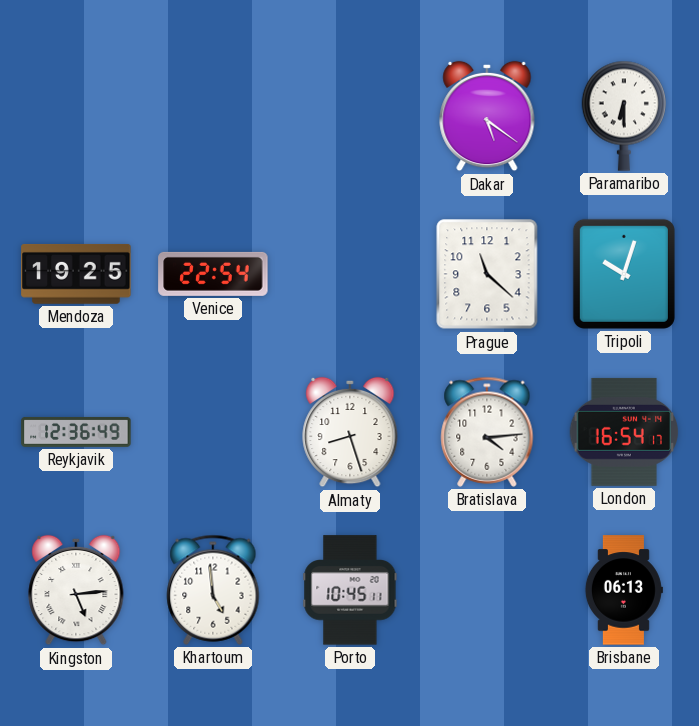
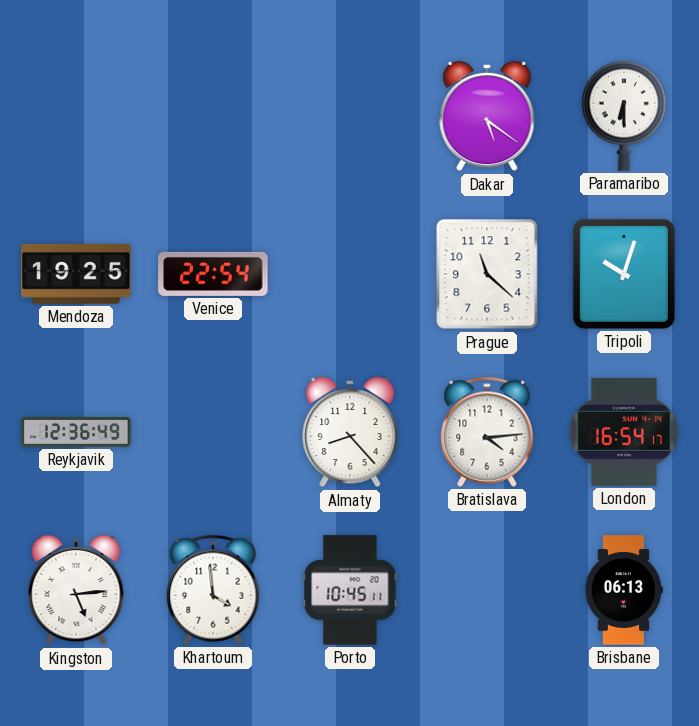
Almaty: 8:27 -> 8:23
Khartoum: 4:59 -> 3:59
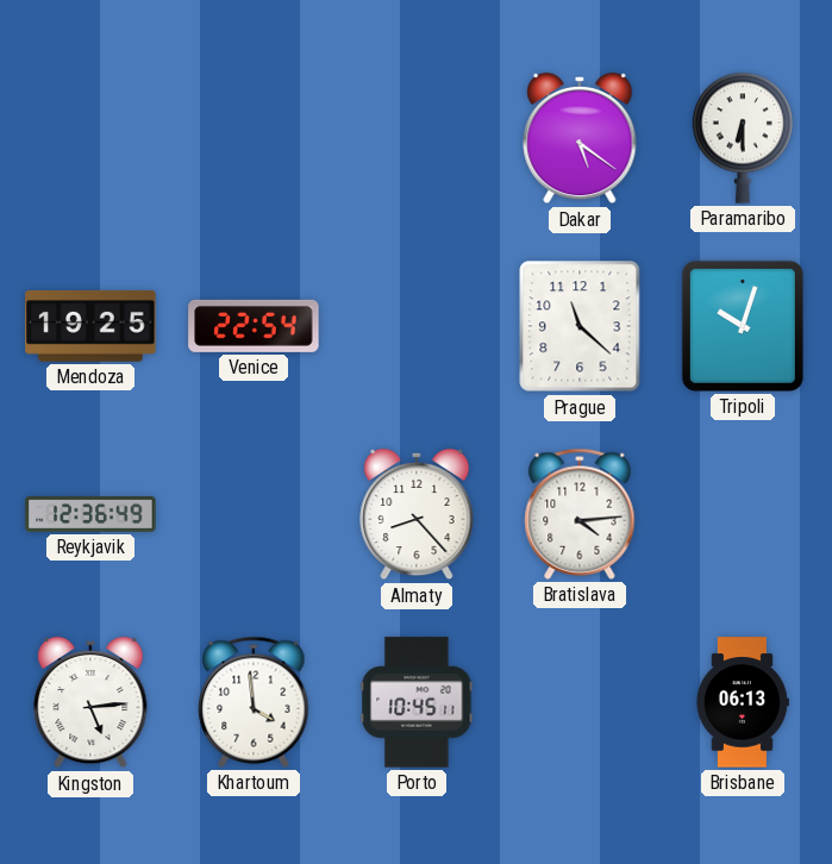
London: 16:54 -> none
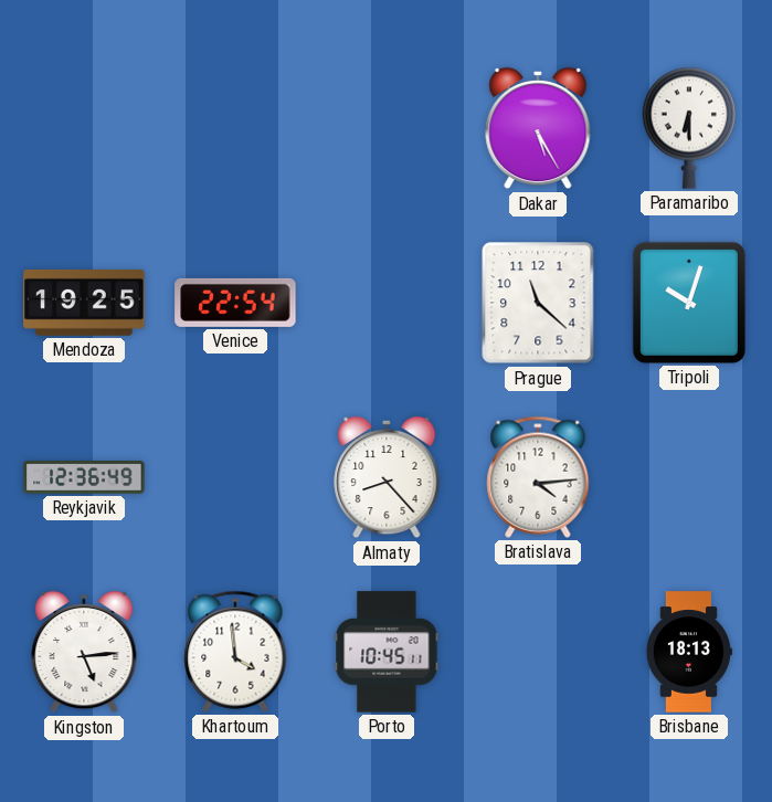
Dakar: 5:21 -> 5:25
Brisbane: 06:13 -> 18:13
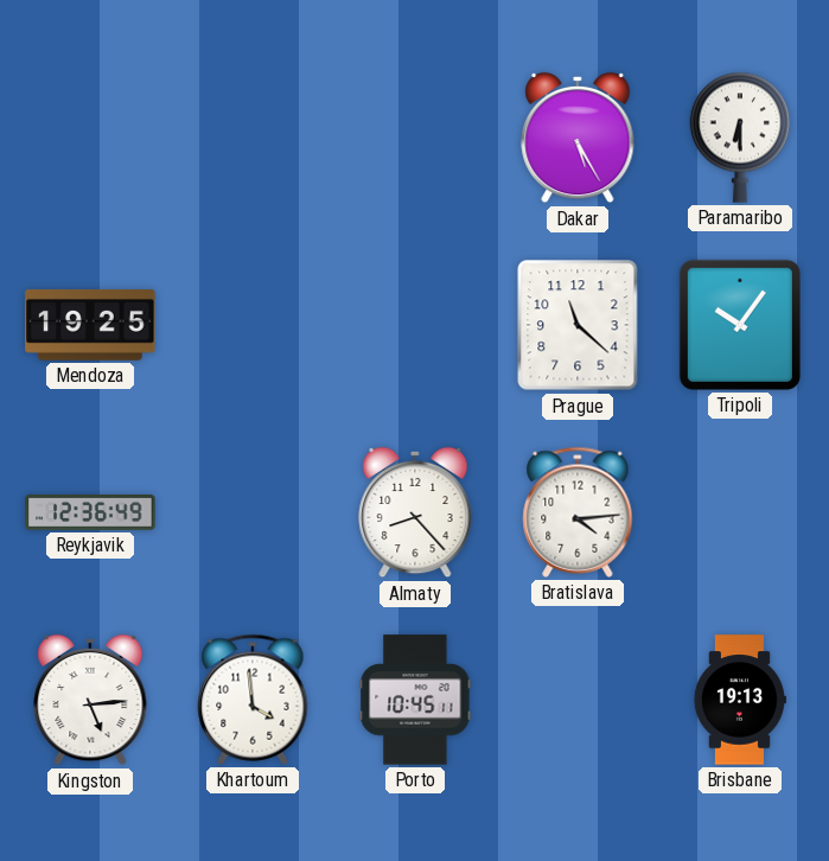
Venice: 22:54 -> none
Tripoli: 10:03 -> 10:06
Brisbane: 18:13 -> 19:13
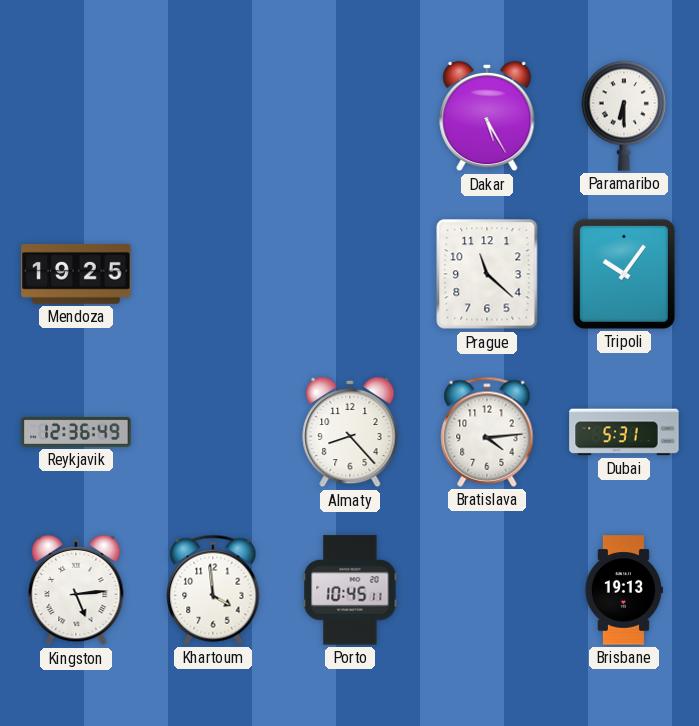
Dubai: none -> 5:31
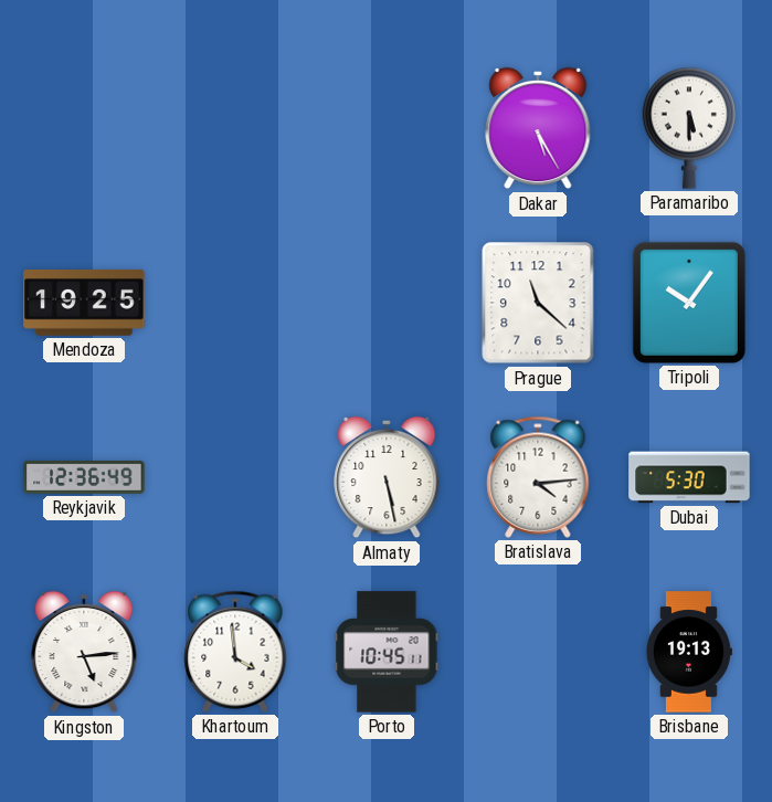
Paramaribo: 6:30 -> 5:30
Almaty: 8:23 -> 5:28
Dubai: 5:31 -> 5:30
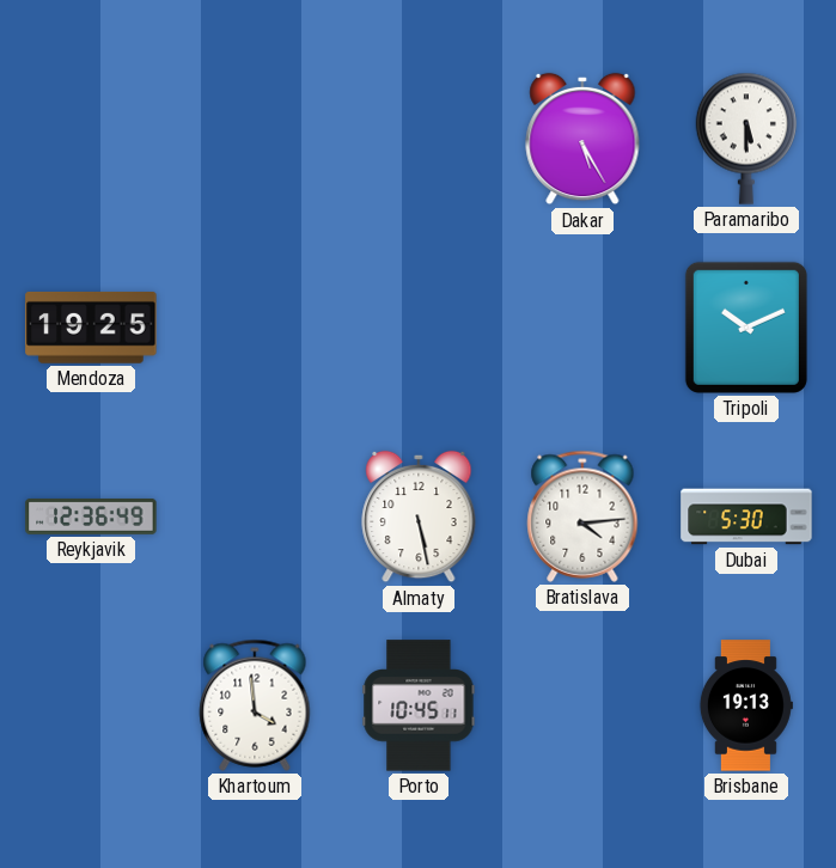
Prague: 11:22 -> none
Tripoli: 10:06 -> 10:11
Kingston: 5:14 -> none
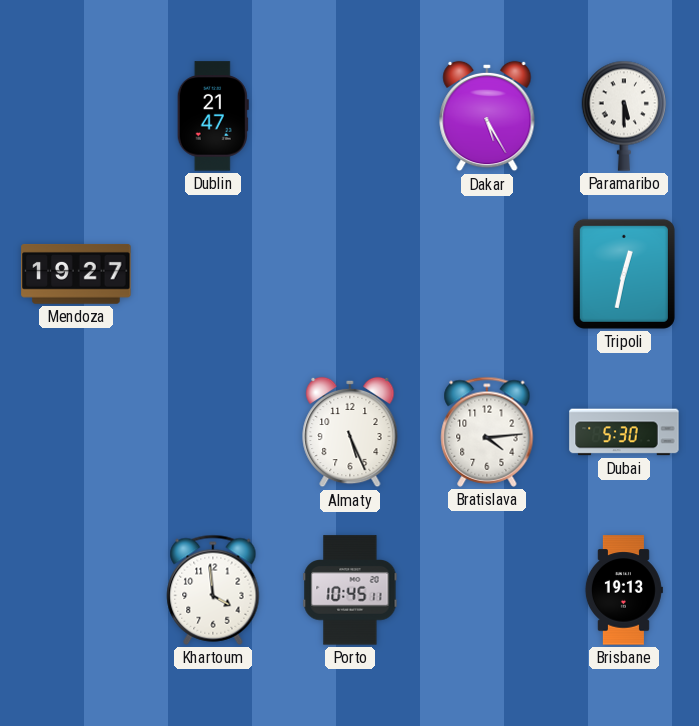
Dublin: none -> 21:47
Mendoza: 19:25 -> 19:27
Tripoli: 10:11 -> 12:32
Reykjavik: 12:36 -> none
Almaty: 5:28 -> 5:26
